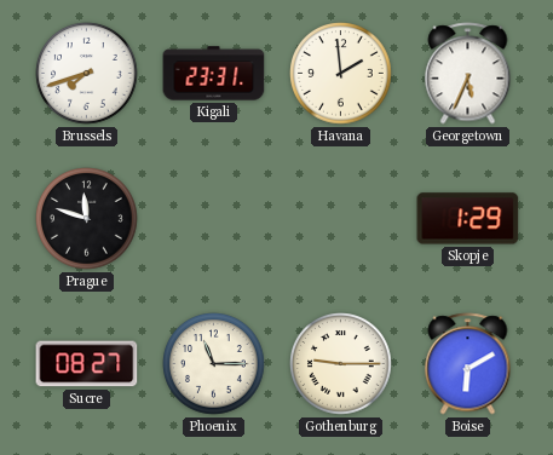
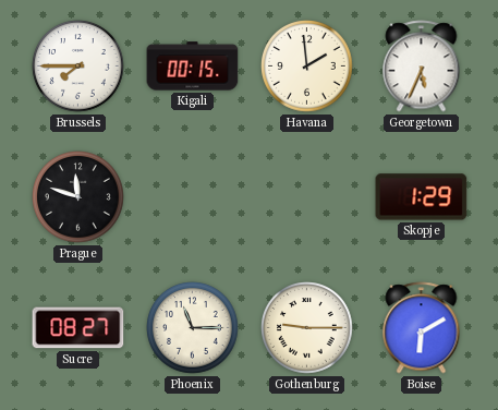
Brussels: 7:42 -> 7:45
Kigali: 23:31 -> 00:15
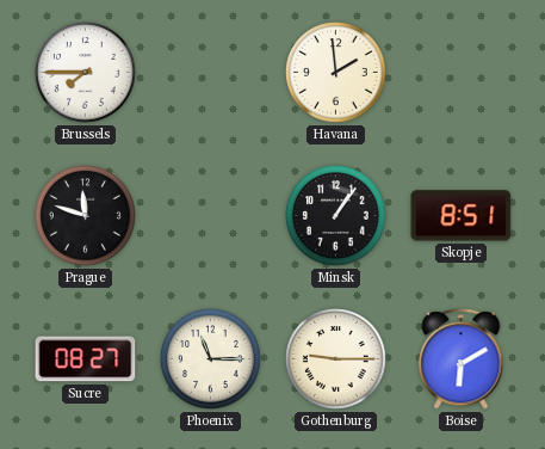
Kigali: 00:15 -> none
Georgetown: 5:34 -> none
Minsk: none -> 1:06
Skopje: 1:29 -> 8:51
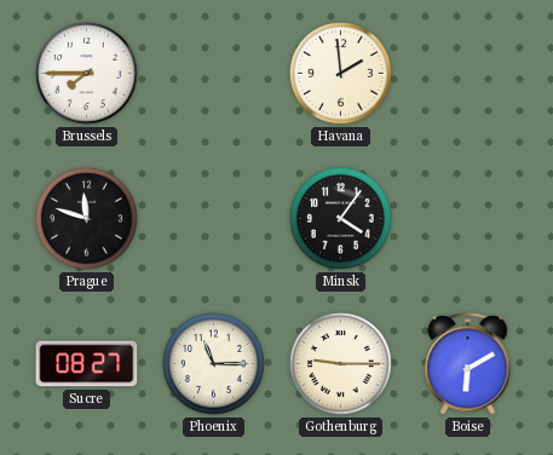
Minsk: 1:06 -> 4:06
Skopje: 8:51 -> none
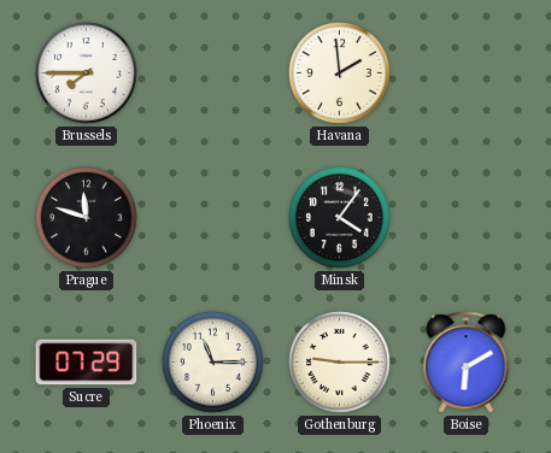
Sucre: 08:27 -> 07:29
